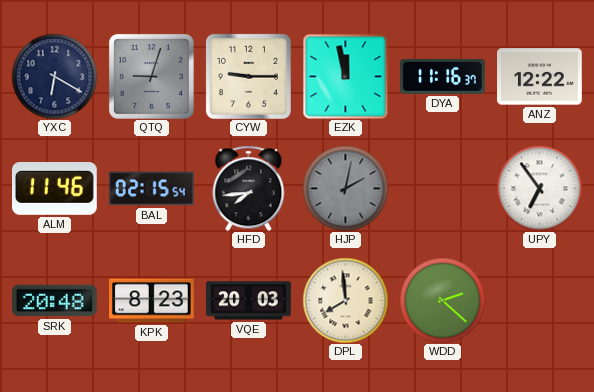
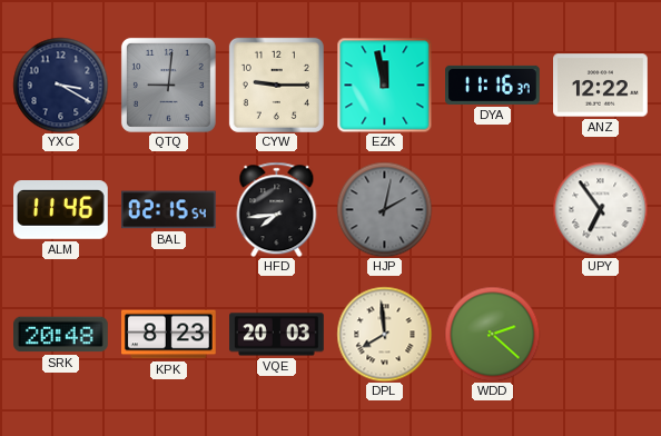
YXC: 6:20 -> 3:20
QTQ: 9:03 -> 9:01
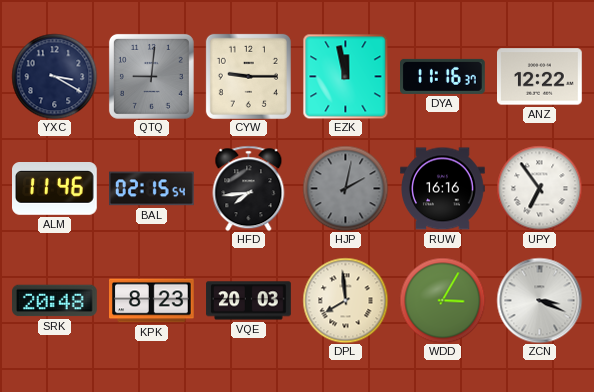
RUW: none -> 16:16
WDD: 2:22 -> 3:05
ZCN: none -> 3:19
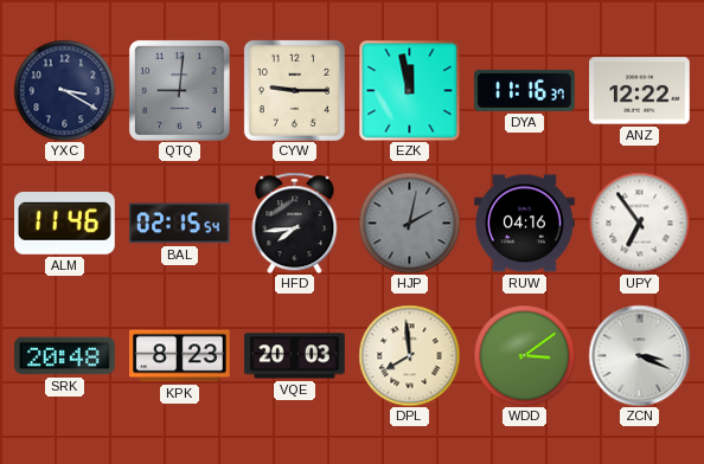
RUW: 16:16 -> 04:16
WDD: 3:05 -> 3:09
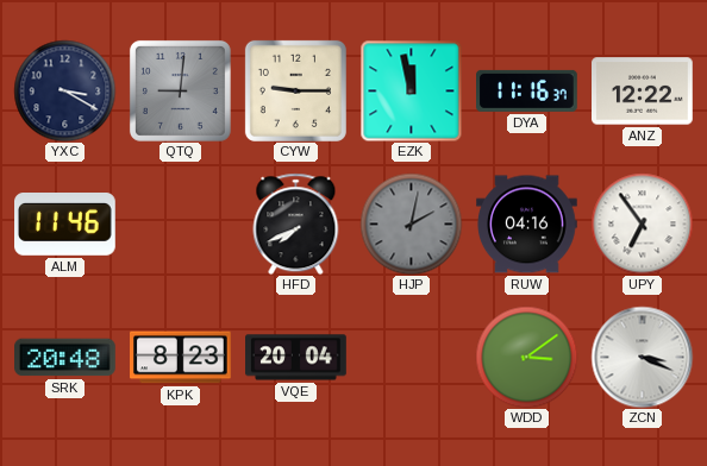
BAL: 02:15 -> none
HFD: 7:44 -> 7:41
VQE: 20:03 -> 20:04
DPL: 7:59 -> none
